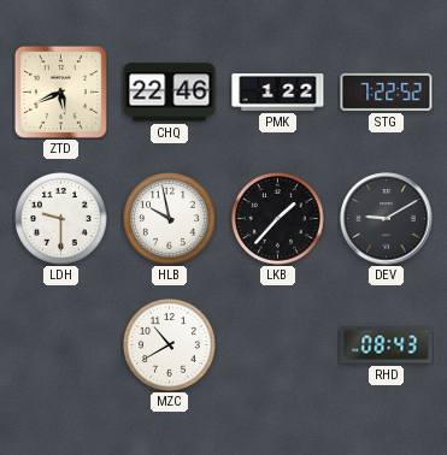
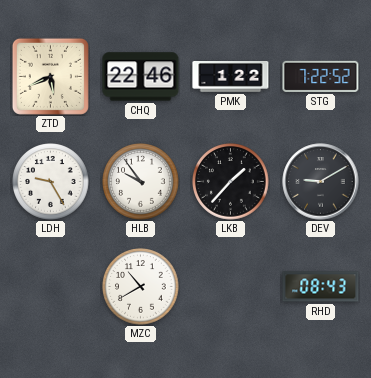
LDH: 9:30 -> 9:25
HLB: 9:58 -> 9:54
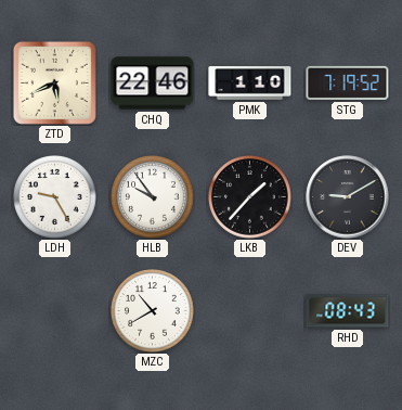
PMK: 1:22 -> 1:10
STG: 7:22 -> 7:19
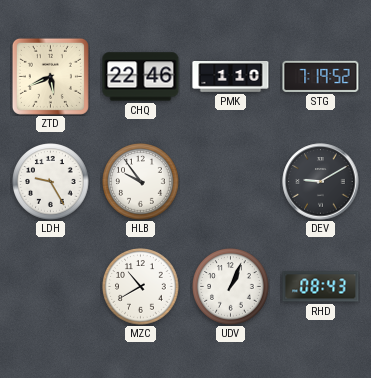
LKB: 1:37 -> none
UDV: none -> 1:04
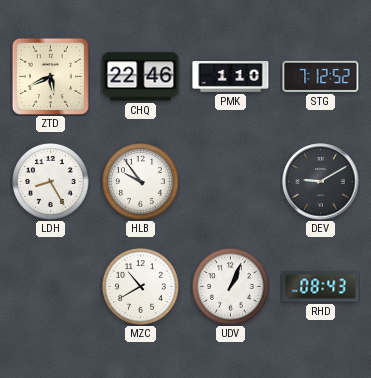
STG: 7:19 -> 7:12
LDH: 9:25 -> 8:25
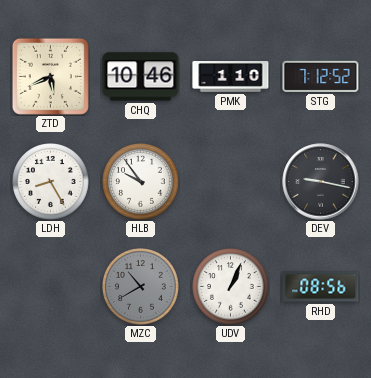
CHQ: 22:46 -> 10:46
DEV: 9:10 -> 9:17
MZC dial: white -> grey
RHD: 08:43 -> 08:56
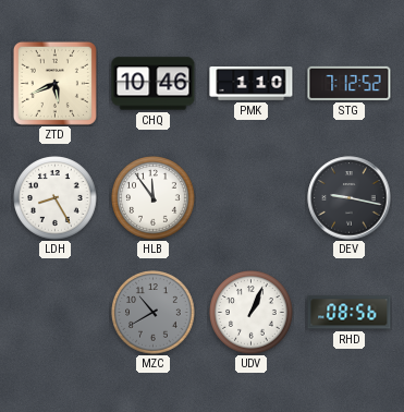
HLB: 9:54 -> 11:54
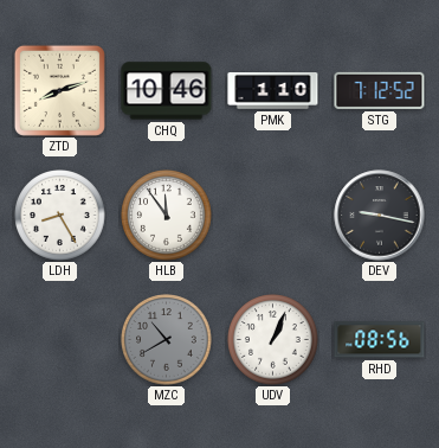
ZTD: 5:41 -> 8:12
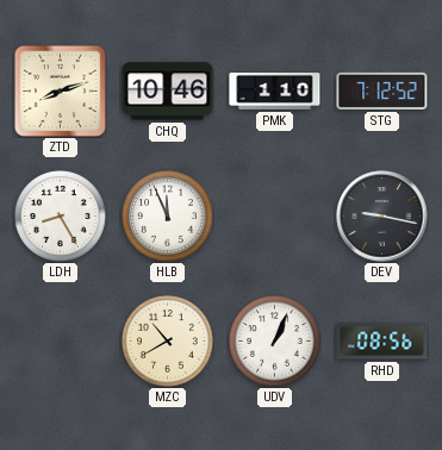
HLB: 11:54 -> 11:56
MZC dial: grey -> cream
